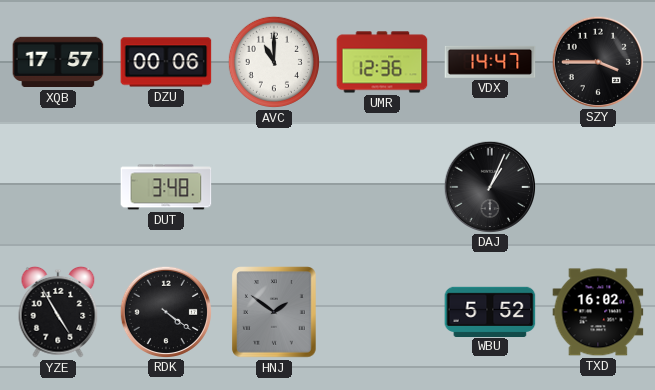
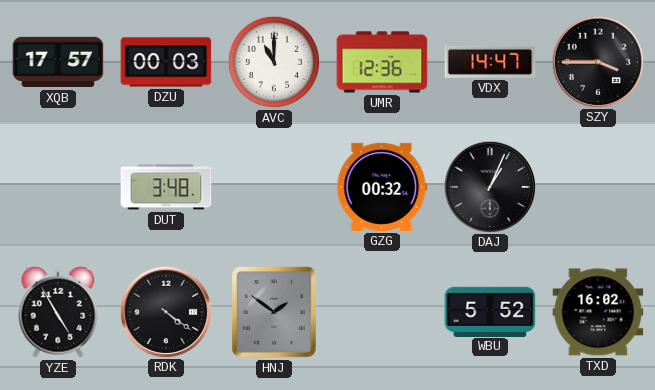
DZU: 00:06 -> 00:03
GZG: none -> 00:32
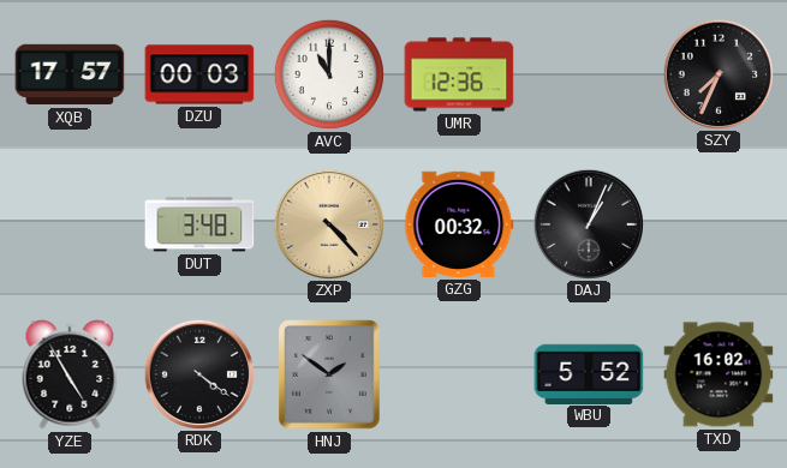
VDX: 14:47 -> none
SZY: 3:45 -> 7:34
ZXP: none -> 4:23
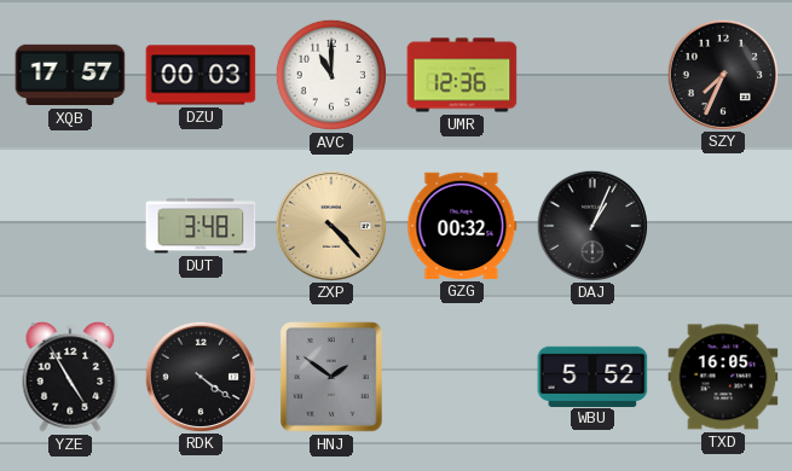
TXD: 16:02 -> 16:05
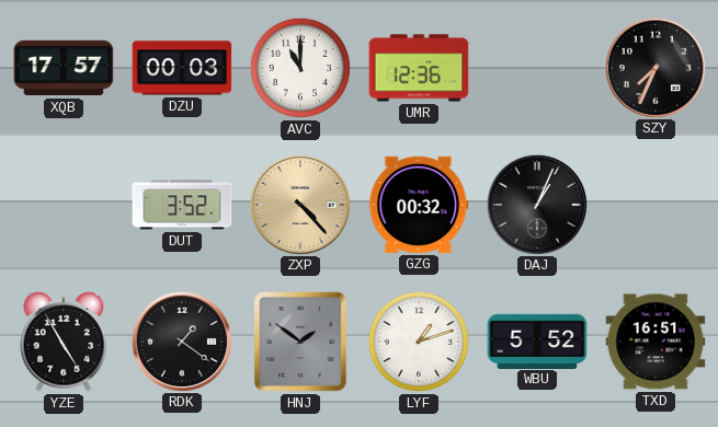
DUT: 3:48 -> 3:52
RDK: 4:21 -> 1:21
LYF: none -> 1:12
TXD: 16:05 -> 16:51
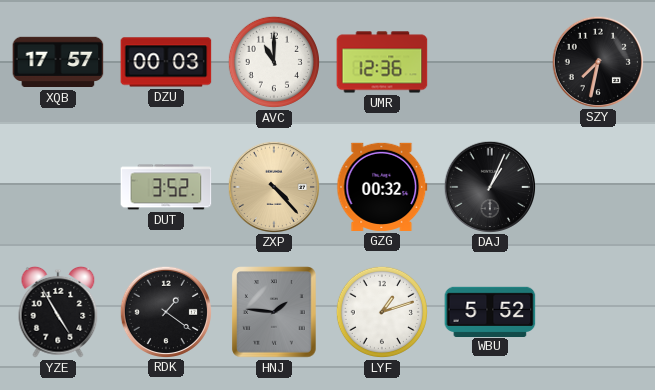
SZY: 7:34 -> 7:32
HNJ: 1:51 -> 1:46
TXD: 16:51 -> none
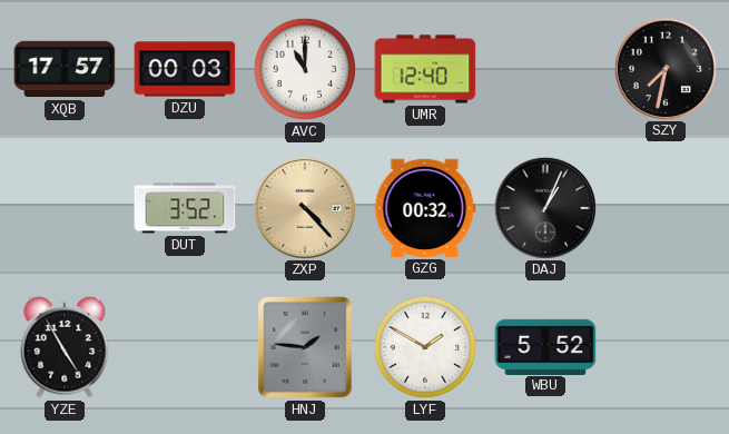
UMR: 12:36 -> 12:40
RDK: 1:21 -> none
LYF: 1:12 -> 1:50
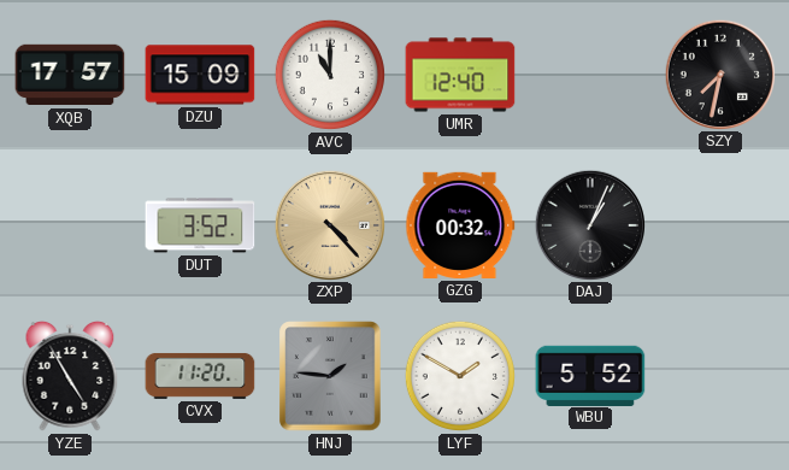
DZU: 00:03 -> 15:09
CVX: none -> 11:20
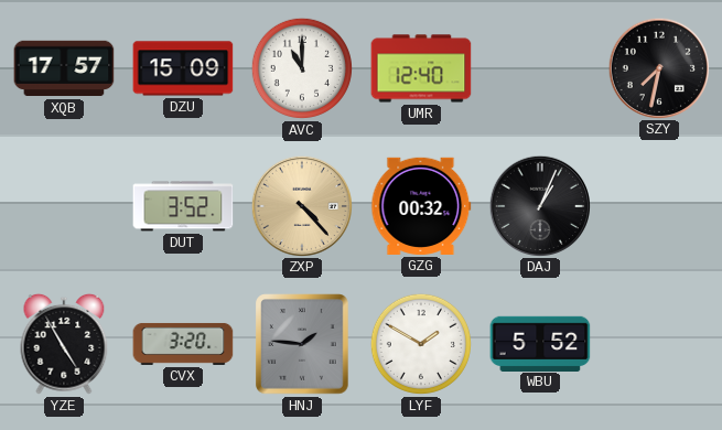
CVX: 11:20 -> 3:20
